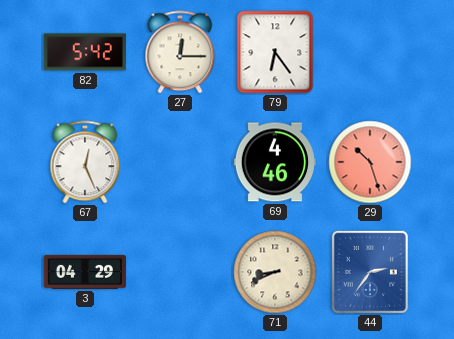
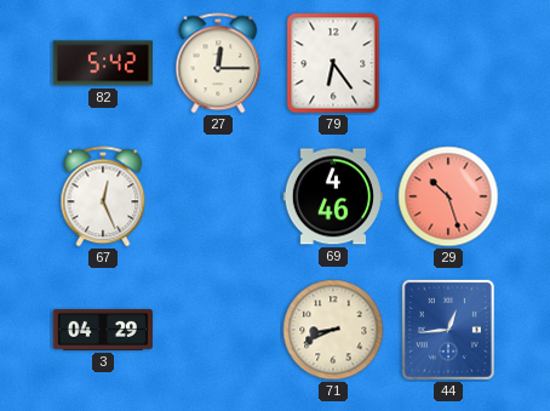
44: 2:36 -> 12:44
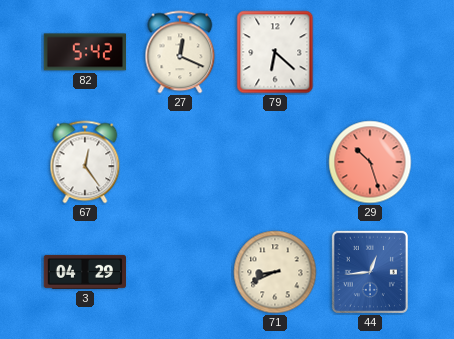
27: 12:15 -> 12:19
79: 6:24 -> 6:22
67: 12:26 -> 12:24
69: 4:46 -> none
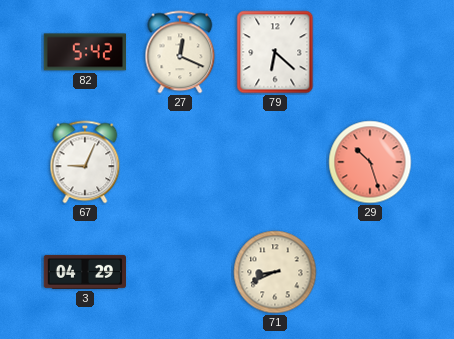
67: 12:24 -> 9:04
44: 12:44 -> none
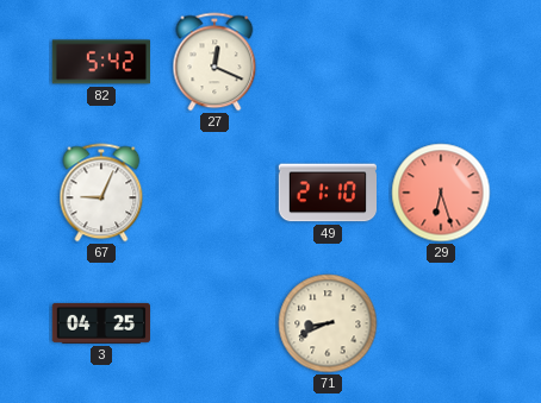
79: 6:22 -> none
49: none -> 21:10
29: 10:27 -> 6:27
3: 04:29 -> 04:25
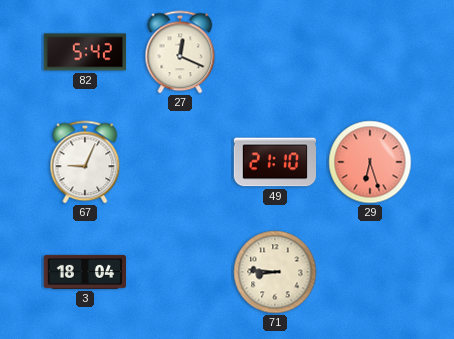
3: 04:25 -> 18:04
71: 8:41 -> 8:46
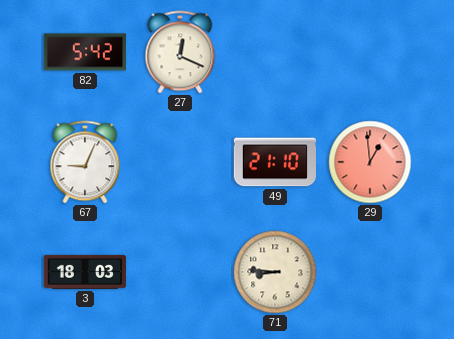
29: 6:27 -> 12:59
3: 18:04 -> 18:03
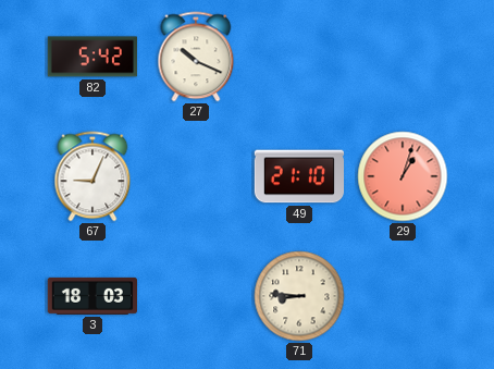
27: 12:19 -> 10:19
29: 12:59 -> 1:03
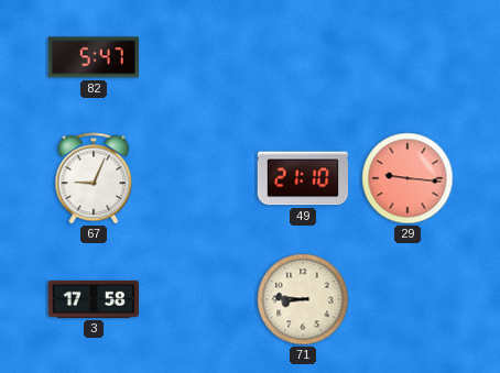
82: 5:42 -> 5:47
27: 10:19 -> none
29: 1:03 -> 9:16
3: 18:03 -> 17:58
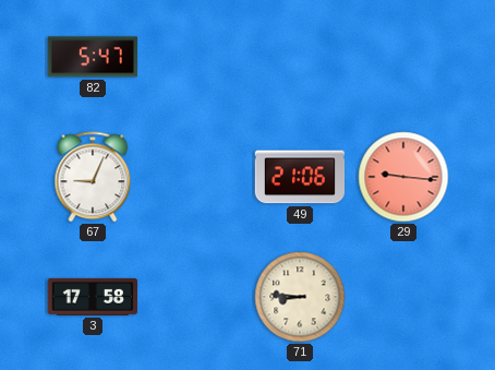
49: 21:10 -> 21:06
